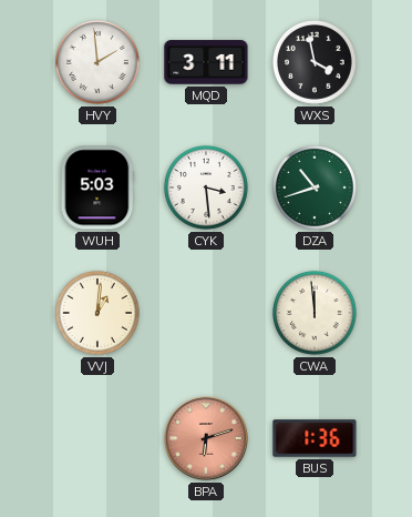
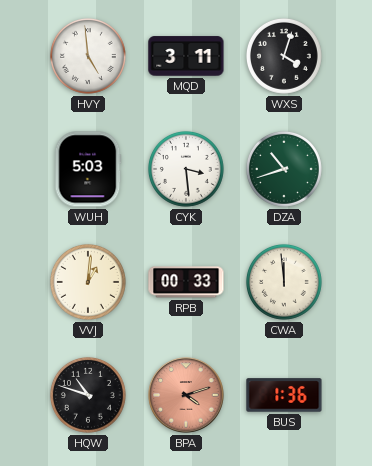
HVY: 1:59 -> 4:59
WXS: 3:58 -> 4:03
RPB: none -> 00:33
HQW: none -> 10:48
BPA: 6:12 -> 4:12
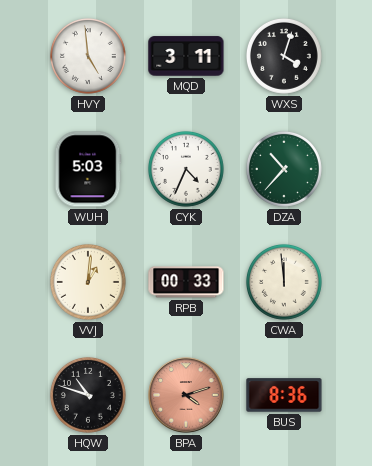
CYK: 3:29 -> 4:34
DZA: 10:42 -> 10:37
BUS: 1:36 -> 8:36
